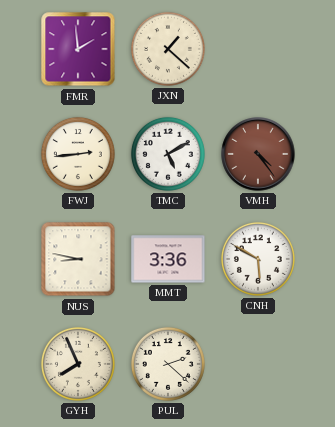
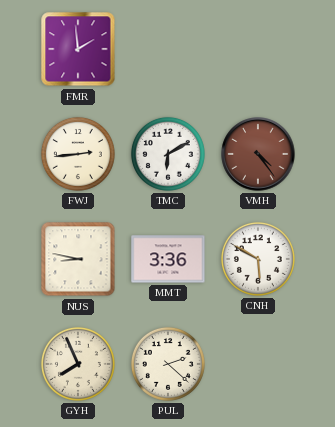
JXN: 1:22 -> none
TMC: 5:10 -> 6:10
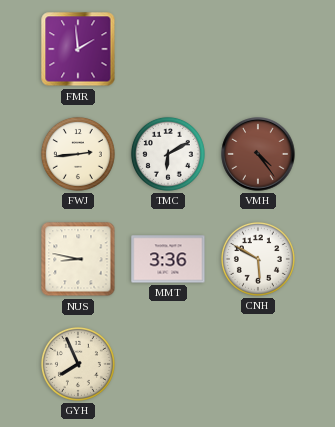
PUL: 2:22 -> none
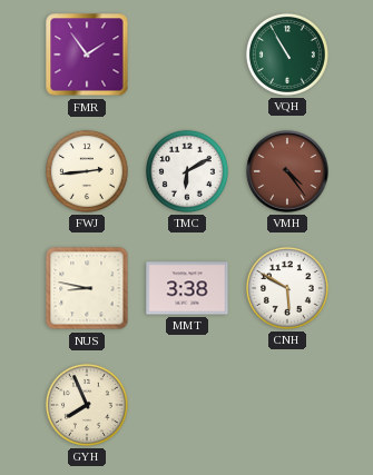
FMR: 1:59 -> 1:54
VQH: none -> 10:55
MMT: 3:36 -> 3:38
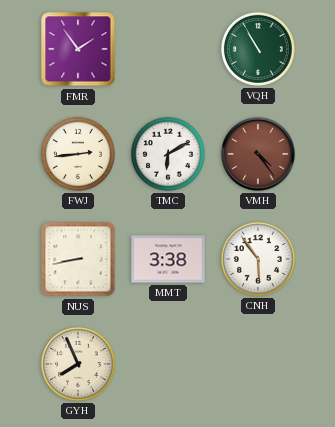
NUS: 8:47 -> 8:43
CNH: 5:50 -> 5:54
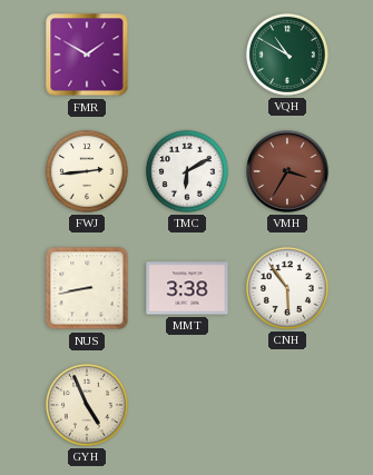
FMR: 1:54 -> 1:50
VQH: 10:55 -> 10:50
VMH: 4:24 -> 3:35
GYH: 7:56 -> 4:56
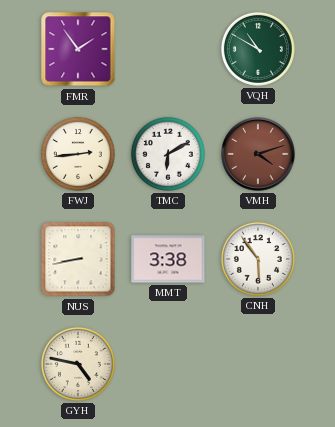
FMR: 1:50 -> 1:54
VMH: 3:35 -> 4:12
GYH: 4:56 -> 4:47
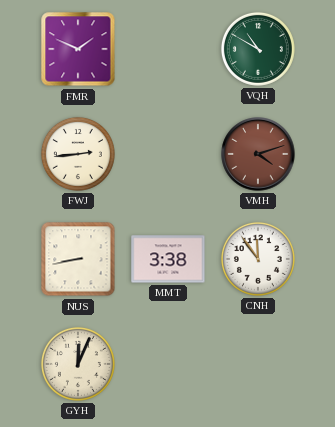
FMR: 1:54 -> 1:49
TMC: 6:10 -> none
CNH: 5:54 -> 11:54
GYH: 4:47 -> 12:04
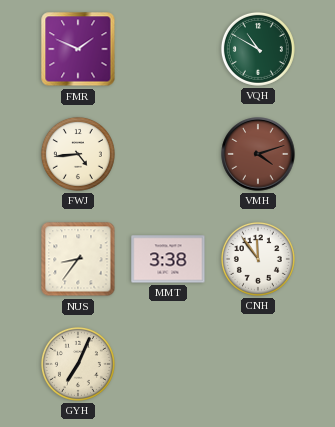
FWJ: 2:44 -> 4:44
NUS: 8:43 -> 8:36
GYH: 12:04 -> 7:04
